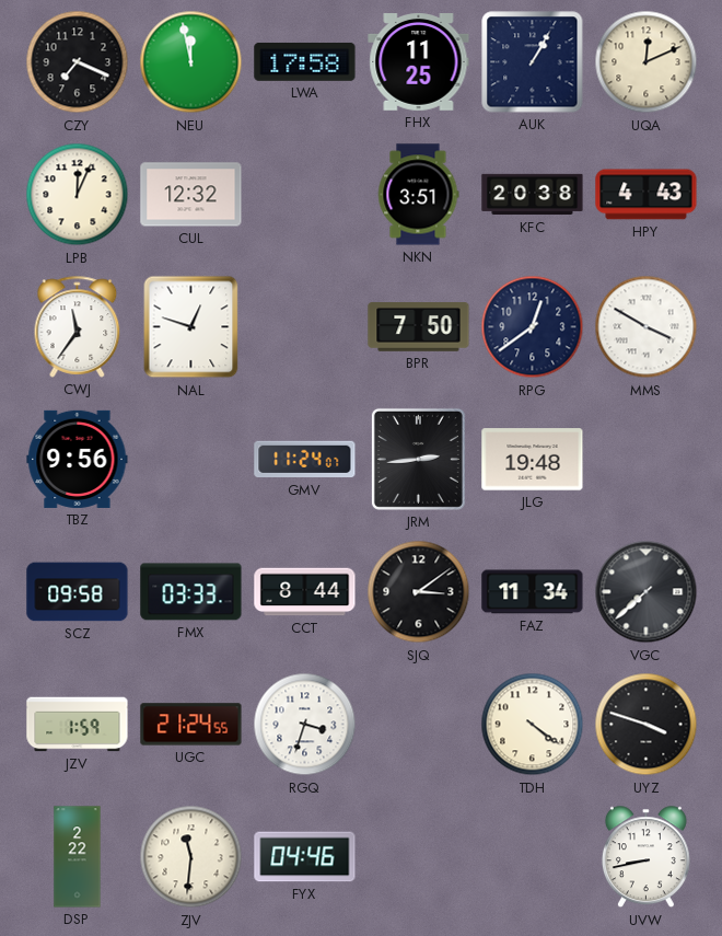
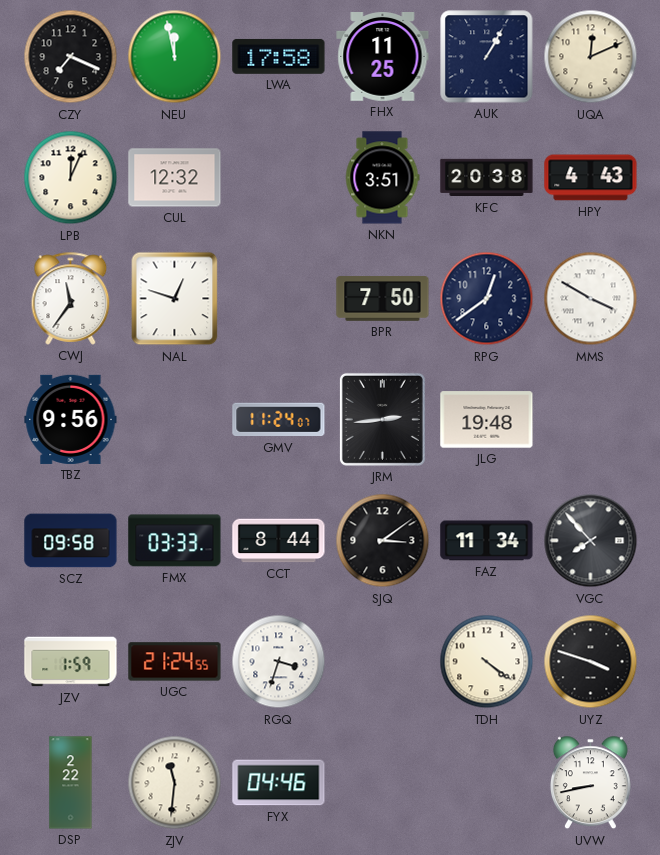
VGC: 7:38 -> 7:53
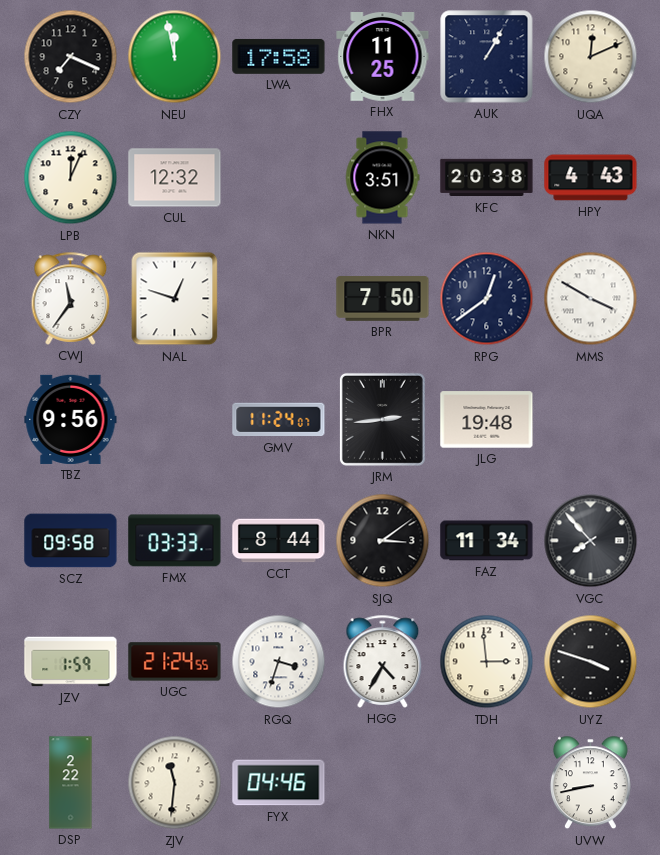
HGG: none -> 4:35
TDH: 4:21 -> 2:59
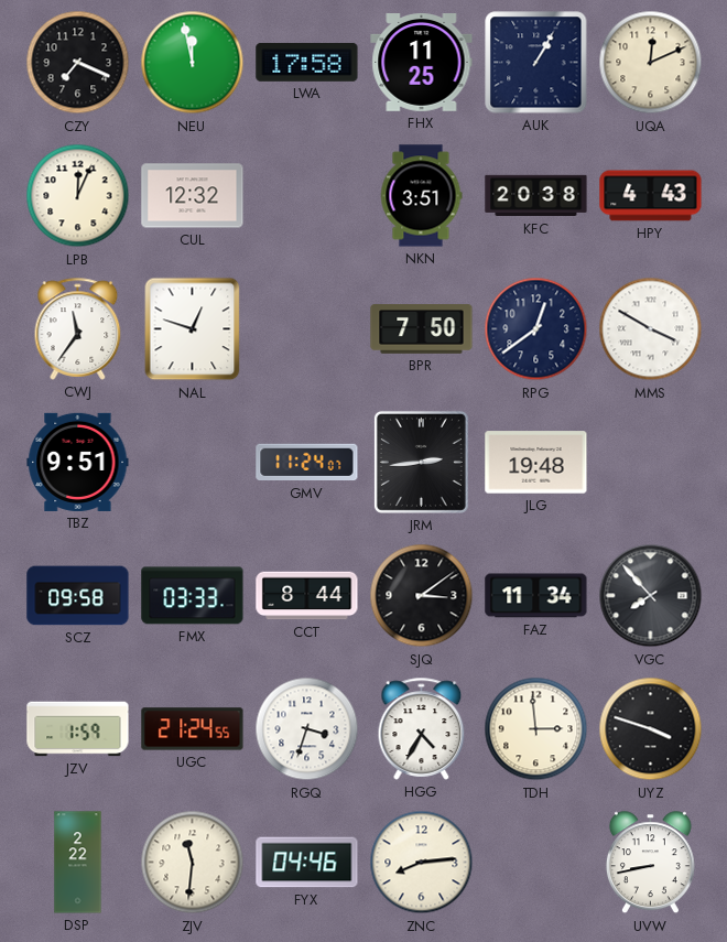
TBZ: 9:56 -> 9:51
ZNC: none -> 8:14
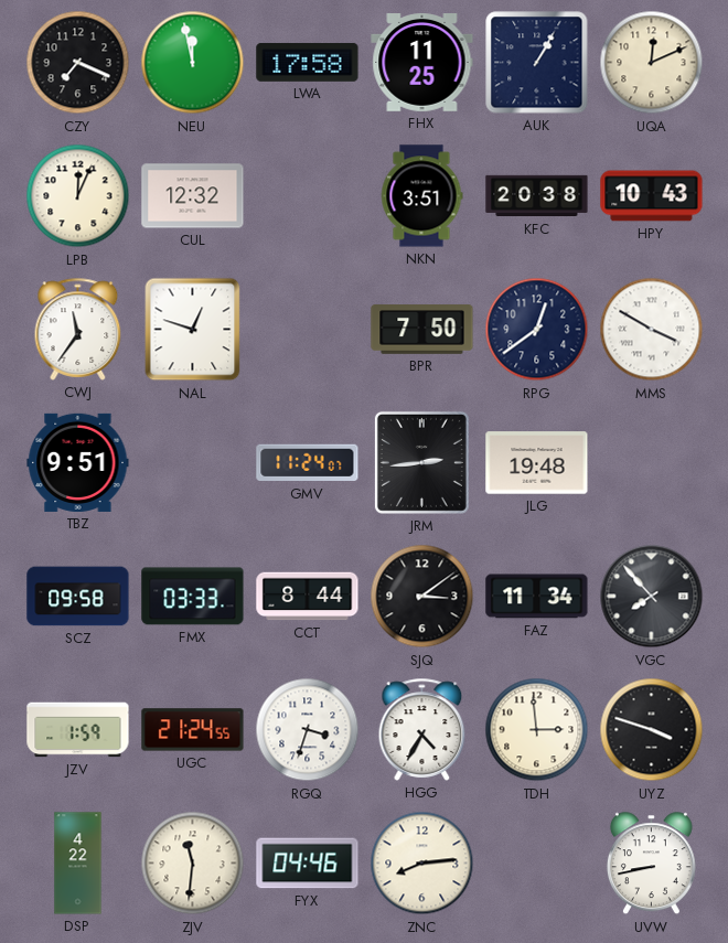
HPY: 4:43 -> 10:43
DSP: 2:22 -> 4:22
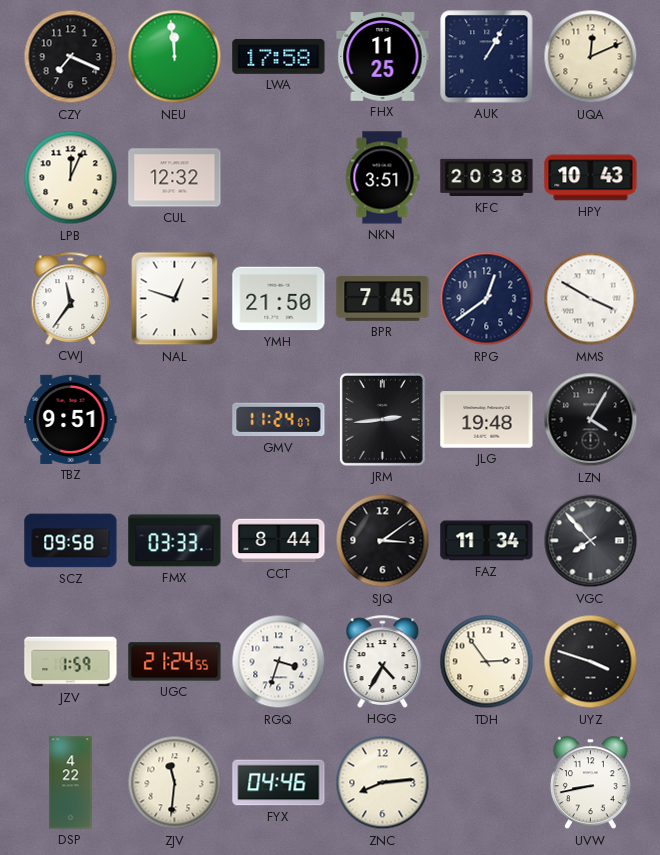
NEU: 11:58 -> 11:59
YMH: none -> 21:50
BPR: 7:50 -> 7:45
LZN: none -> 4:05
TDH: 2:59 -> 2:54
